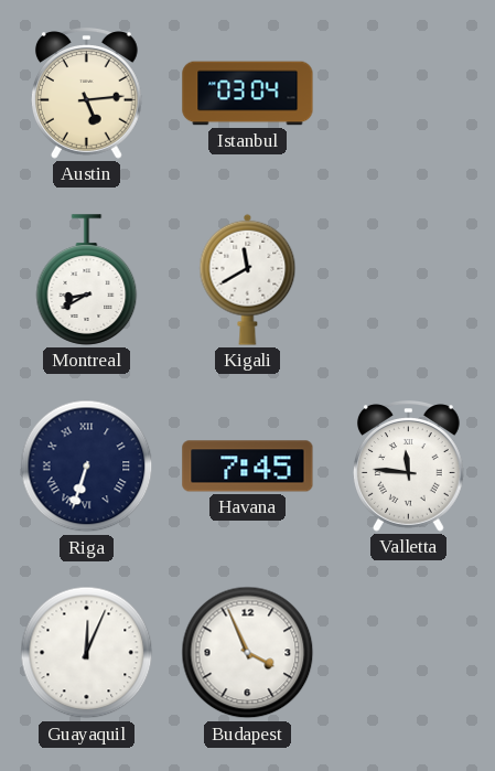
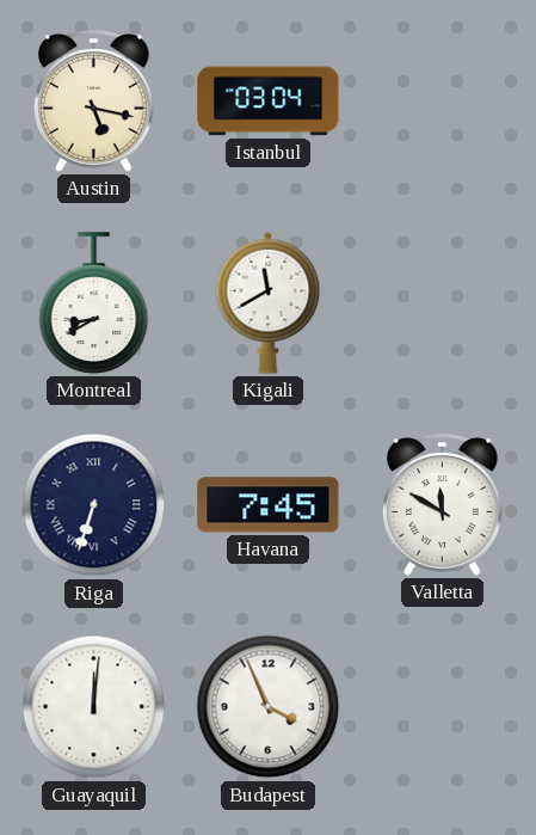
Austin: 5:14 -> 5:17
Valletta: 11:46 -> 11:50
Guayaquil: 12:04 -> 12:01
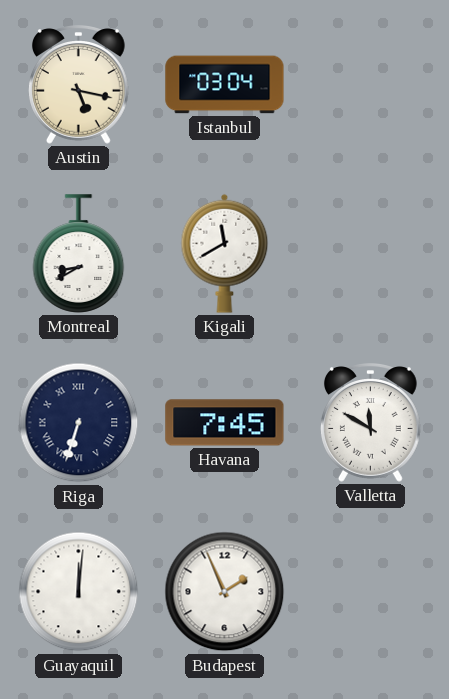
Budapest: 3:56 -> 1:56
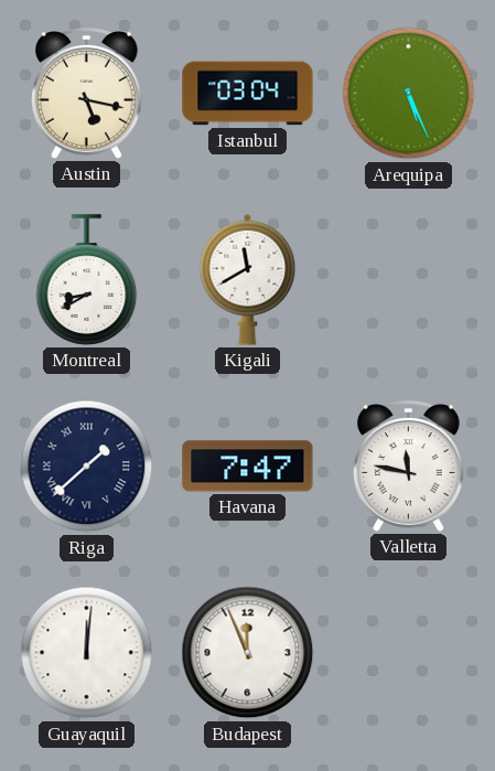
Arequipa: none -> 5:26
Riga: 6:33 -> 1:38
Havana: 7:45 -> 7:47
Valletta: 11:50 -> 11:47
Budapest: 1:56 -> 11:56
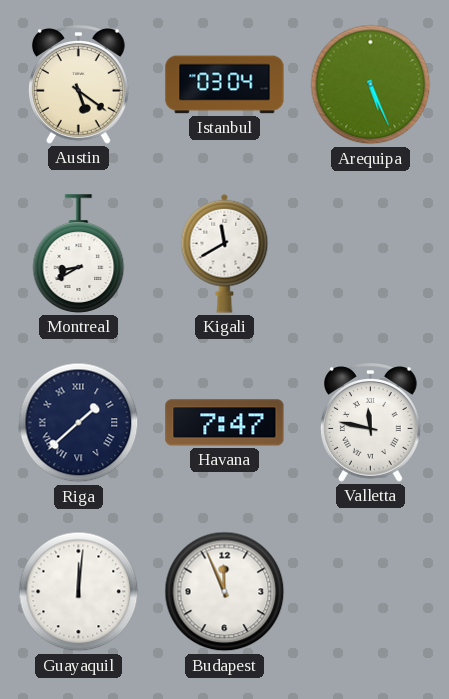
Austin: 5:17 -> 5:21
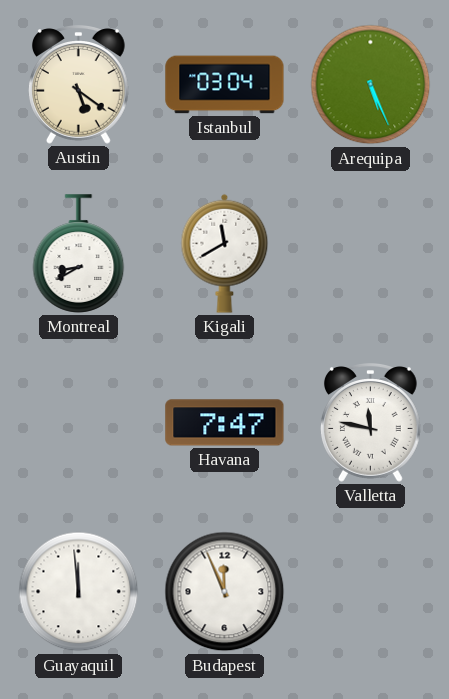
Riga: 1:38 -> none
Guayaquil: 12:01 -> 11:59
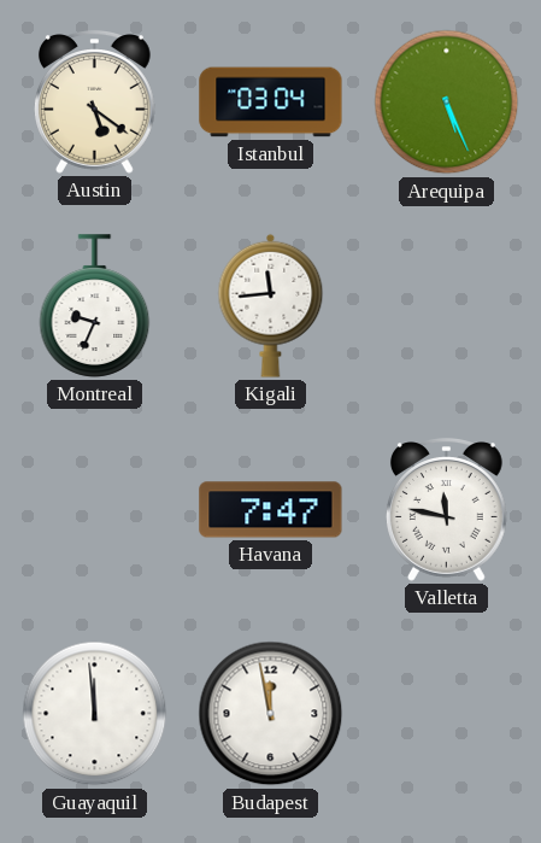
Montreal: 8:40 -> 9:34
Kigali: 11:40 -> 11:44
Budapest: 11:56 -> 11:58
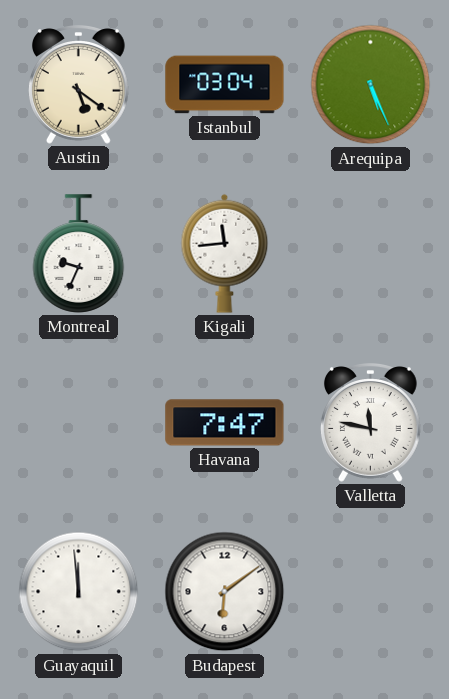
Budapest: 11:58 -> 6:09
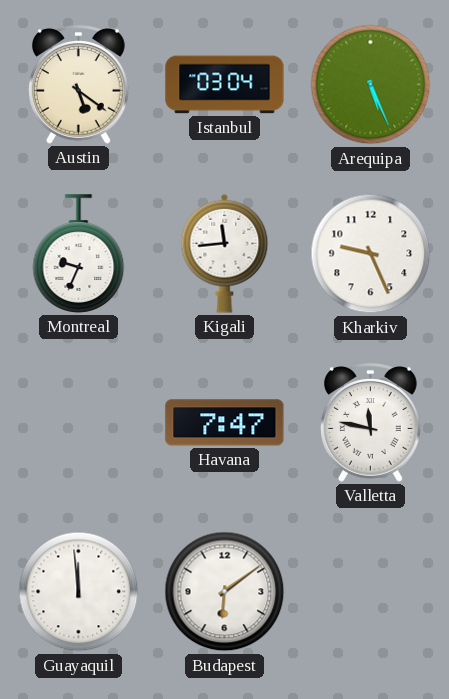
Kharkiv: none -> 9:26
